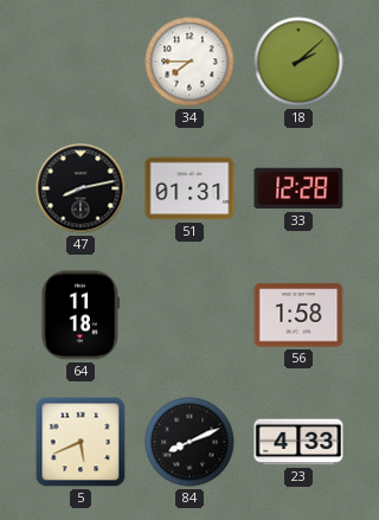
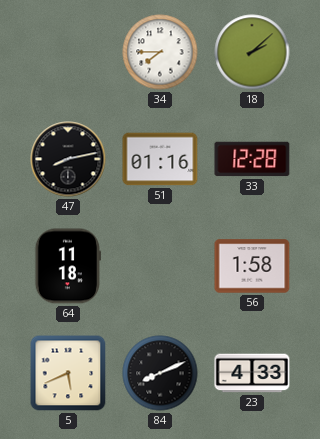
51: 01:31 -> 01:16
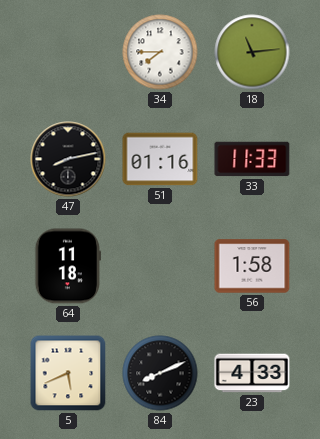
18: 2:08 -> 11:14
33: 12:28 -> 11:33
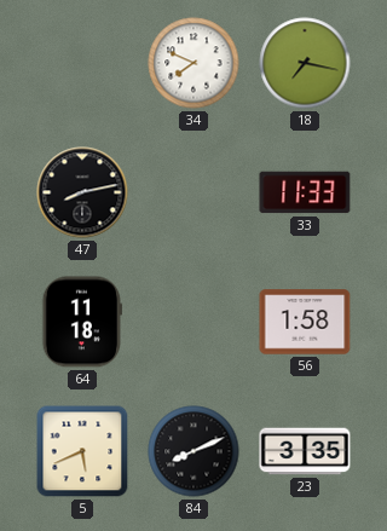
34: 7:45 -> 7:49
18: 11:14 -> 7:17
51: 01:16 -> none
23: 4:33 -> 3:35
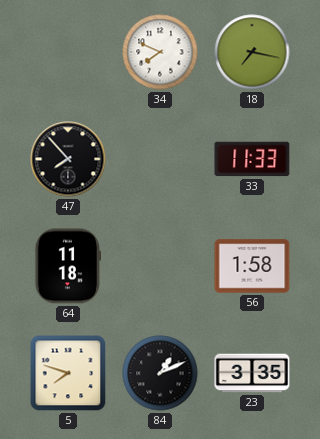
47: 8:13 -> 7:53
5: 5:41 -> 7:48
84: 8:11 -> 1:11
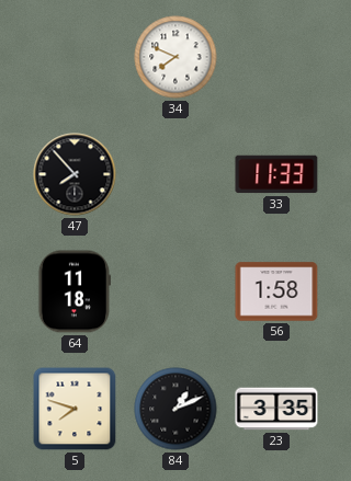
18: 7:17 -> none
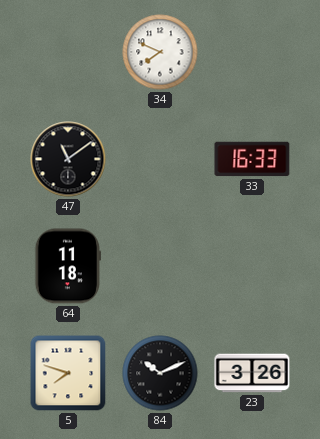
47: 7:53 -> 11:09
33: 11:33 -> 16:33
56: 1:58 -> none
84: 1:11 -> 10:11
23: 3:35 -> 3:26
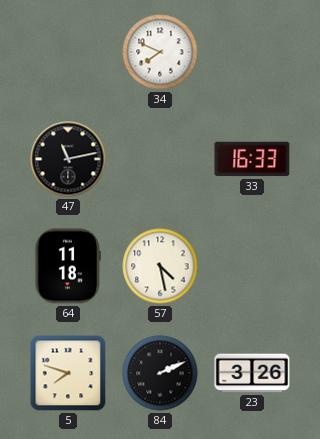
47: 11:09 -> 11:13
57: none -> 4:28
84: 10:11 -> 2:11
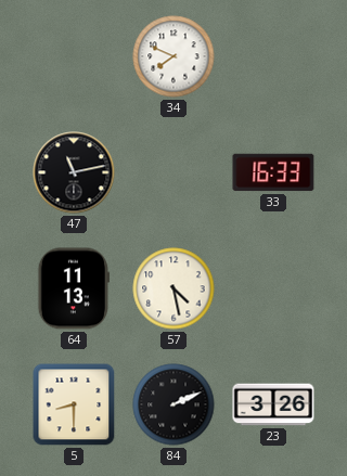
64: 11:18 -> 11:13
5: 7:48 -> 8:30
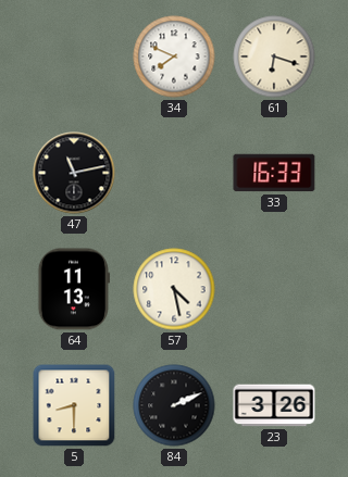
61: none -> 6:18
